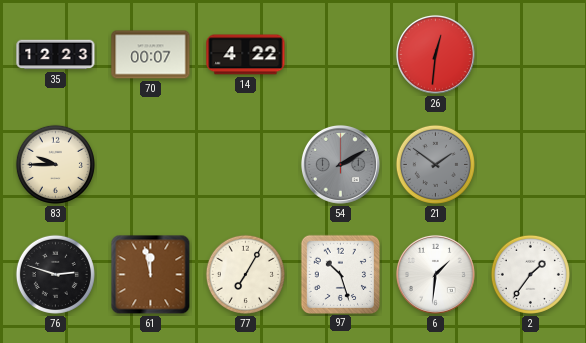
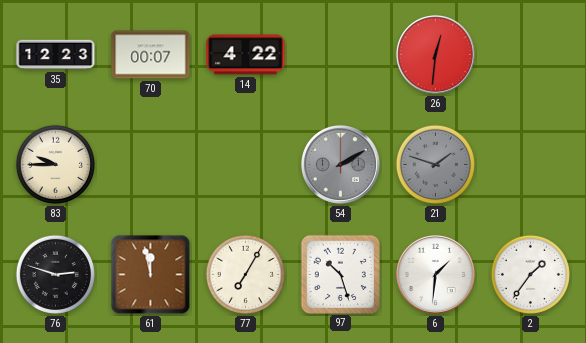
21: 1:51 -> 1:48
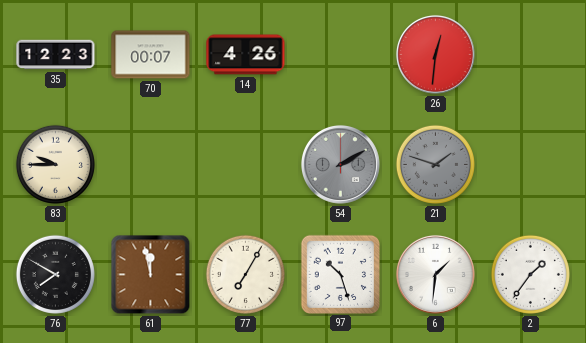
14: 4:22 -> 4:26
76: 2:48 -> 7:50
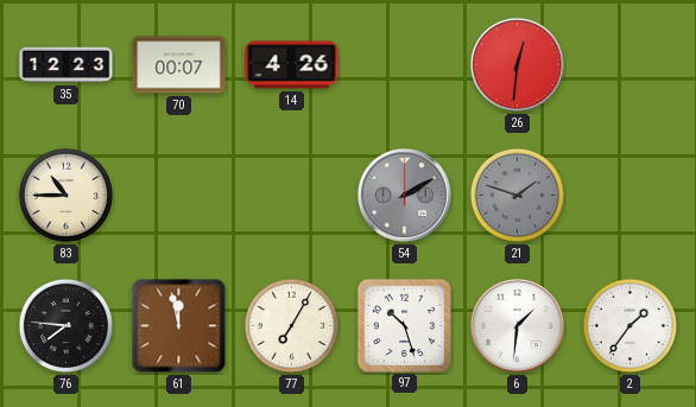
83: 9:45 -> 10:45
76: 7:50 -> 7:46
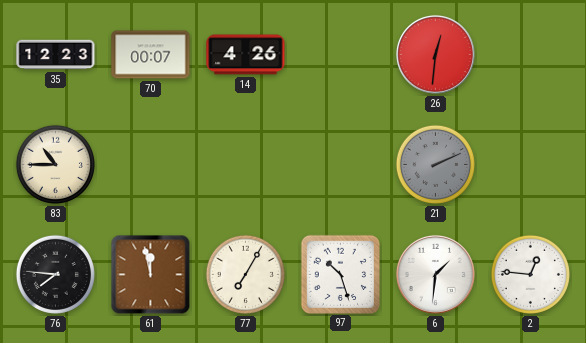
54: 2:10 -> none
21: 1:48 -> 2:11
2: 1:36 -> 12:46
